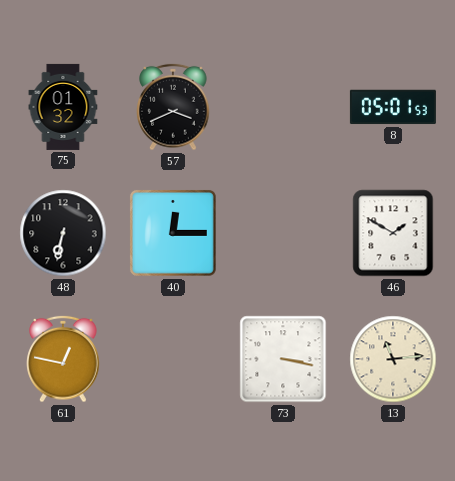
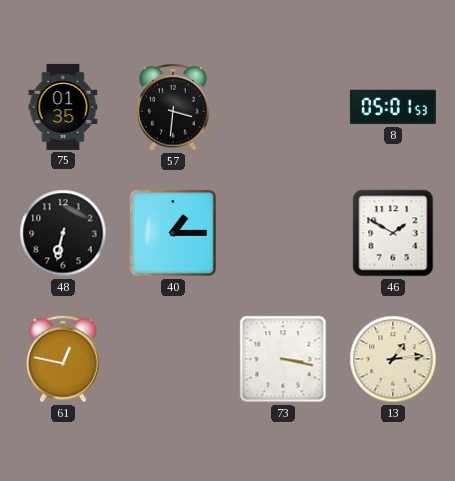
75: 01:32 -> 01:35
57: 3:41 -> 3:31
40: 12:15 -> 1:15
13: 11:14 -> 1:14
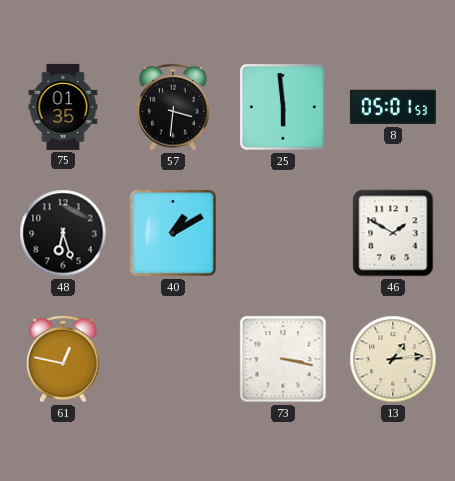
25: none -> 5:59
48: 6:32 -> 6:27
40: 1:15 -> 1:10
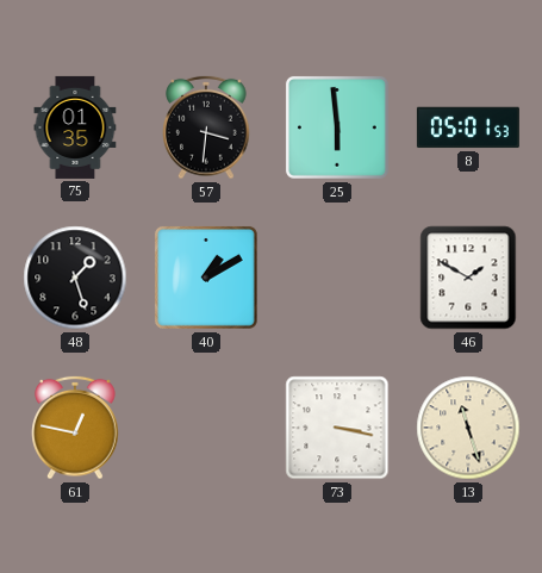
48: 6:27 -> 1:27
13: 1:14 -> 11:27
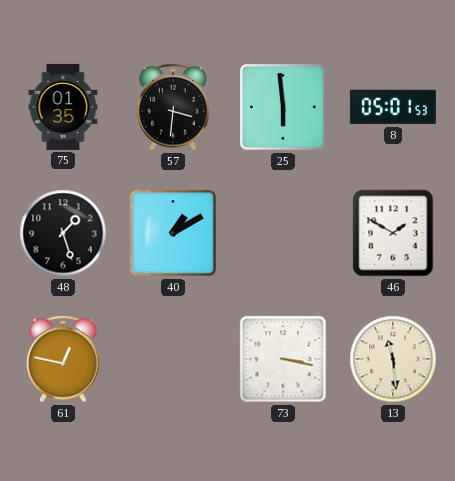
13: 11:27 -> 11:29
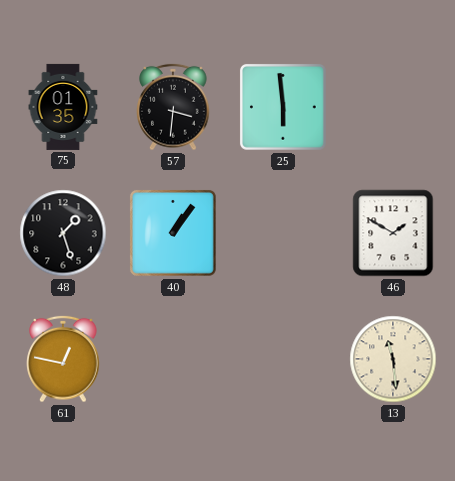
8: 05:01 -> none
40: 1:10 -> 1:06
73: 3:17 -> none
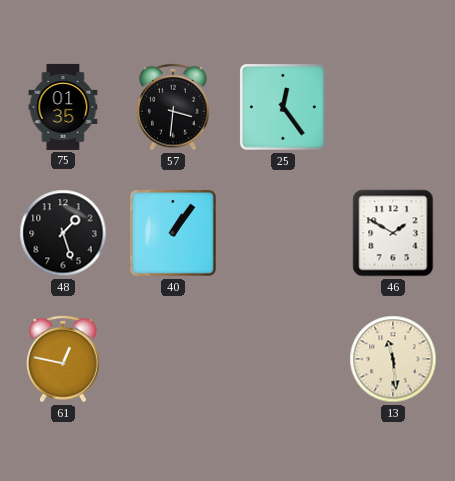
25: 5:59 -> 12:24
